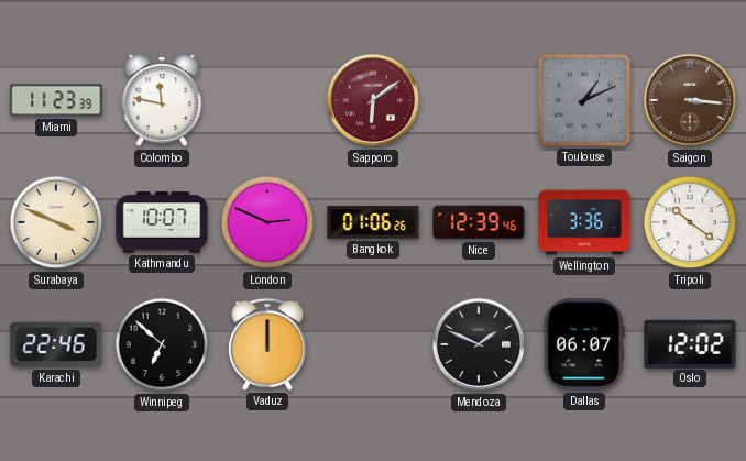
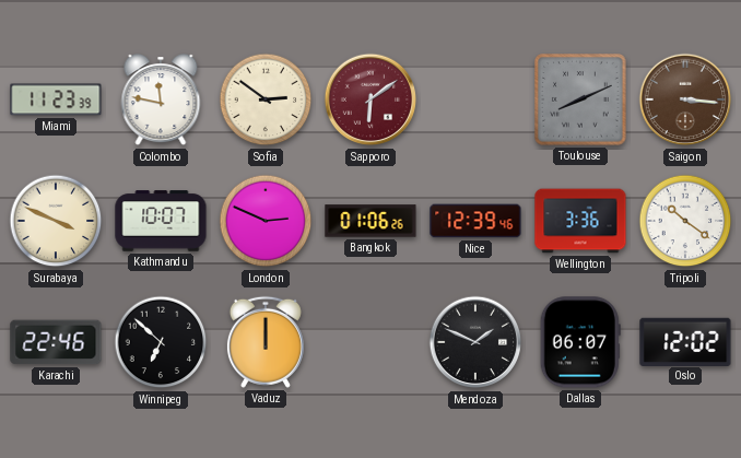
Sofia: none -> 2:51
Toulouse: 1:11 -> 8:11
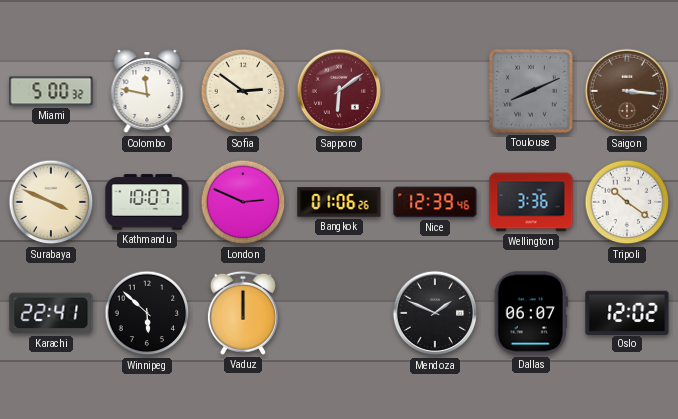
Miami: 11:23 -> 5:00
Karachi: 22:46 -> 22:41
Winnipeg: 6:52 -> 5:52
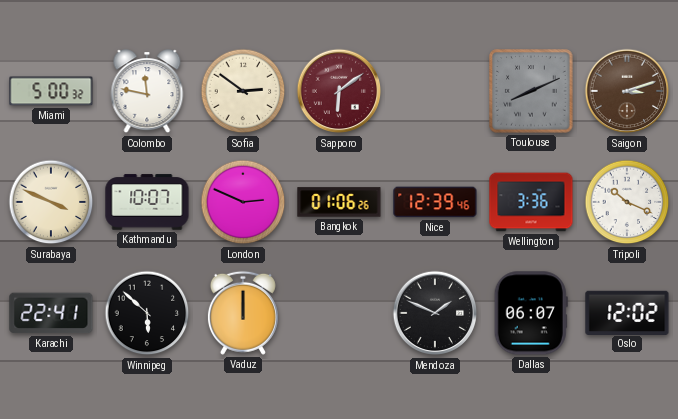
Saigon: 3:16 -> 3:12
Tripoli: 10:21 -> 10:19
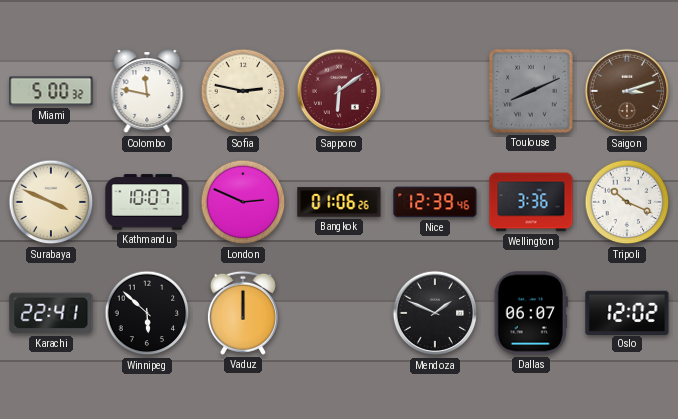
Sofia: 2:51 -> 2:47
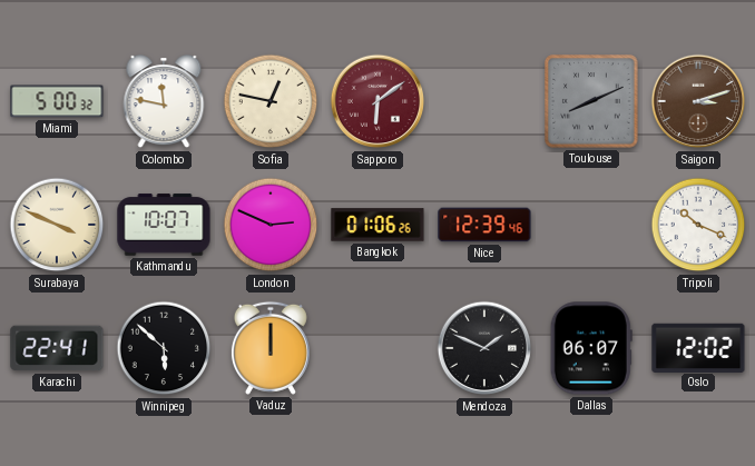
Sofia: 2:47 -> 12:47
Wellington: 3:36 -> none
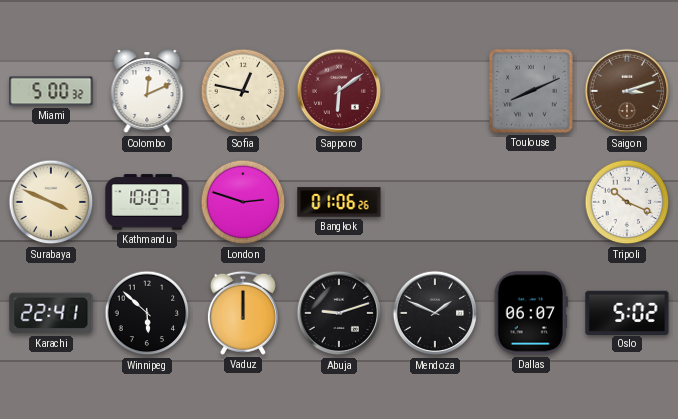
Colombo: 11:47 -> 12:11
London: 2:49 -> 2:48
Nice: 12:39 -> none
Abuja: none -> 9:12
Oslo: 12:02 -> 5:02
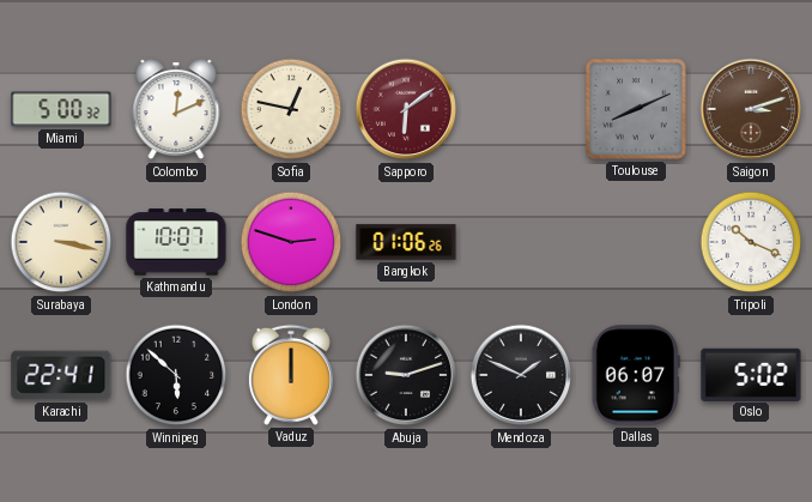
Surabaya: 3:49 -> 3:17
